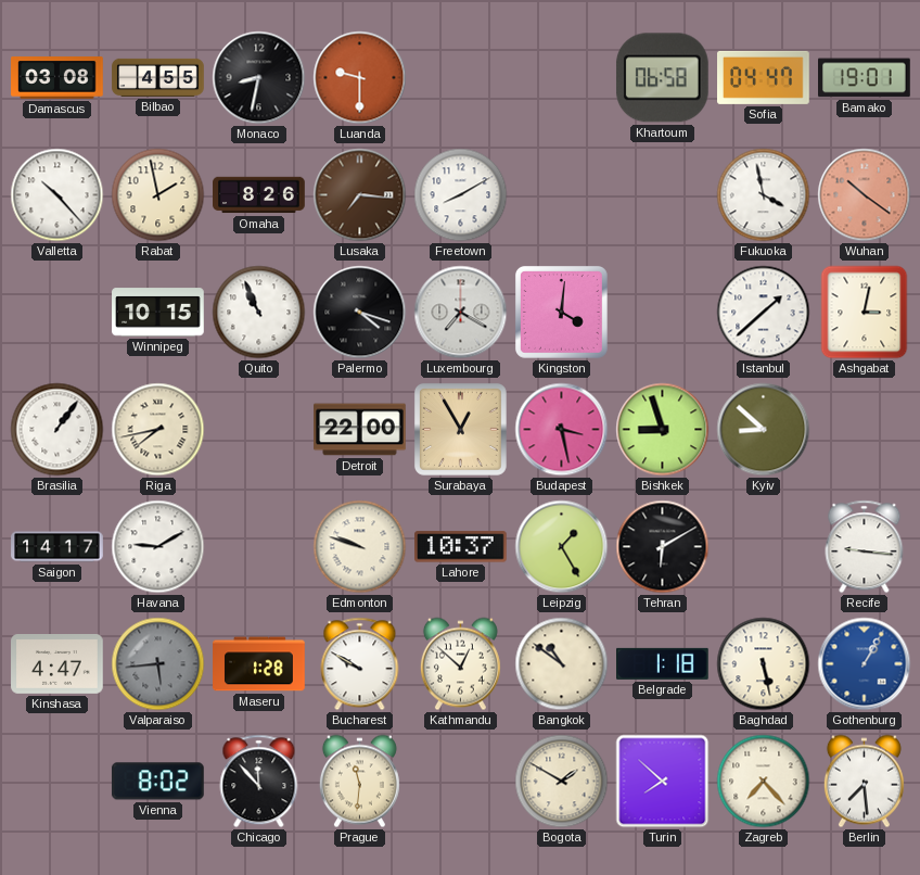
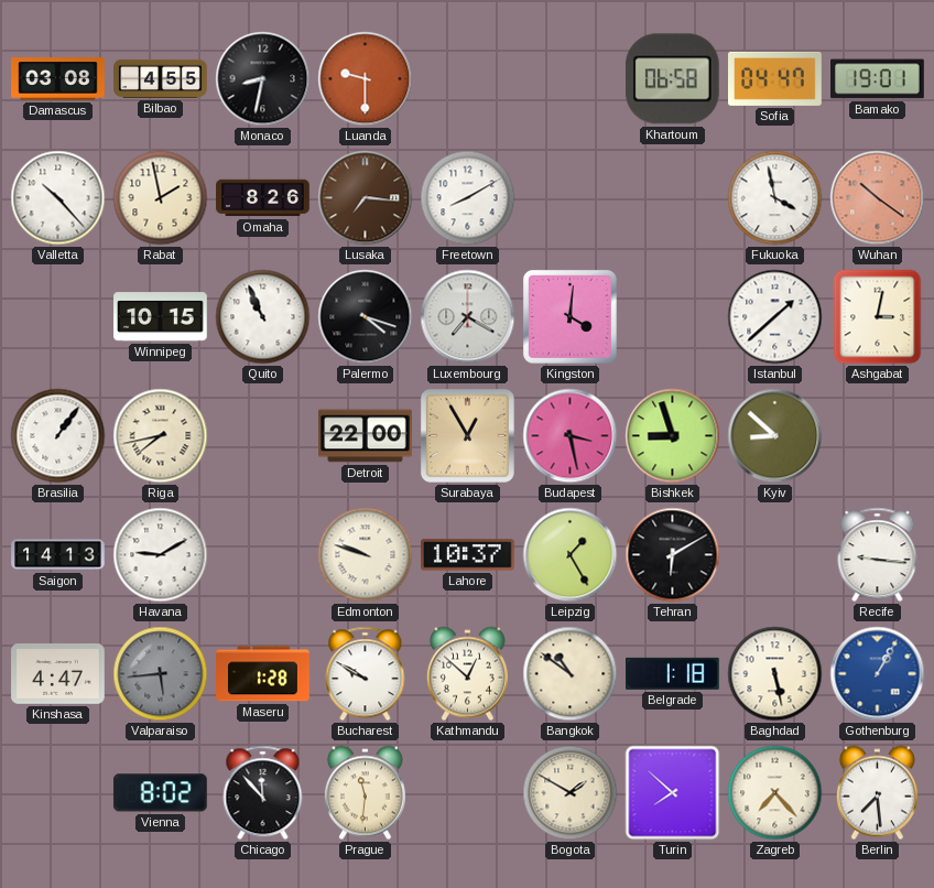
Saigon: 14:17 -> 14:13
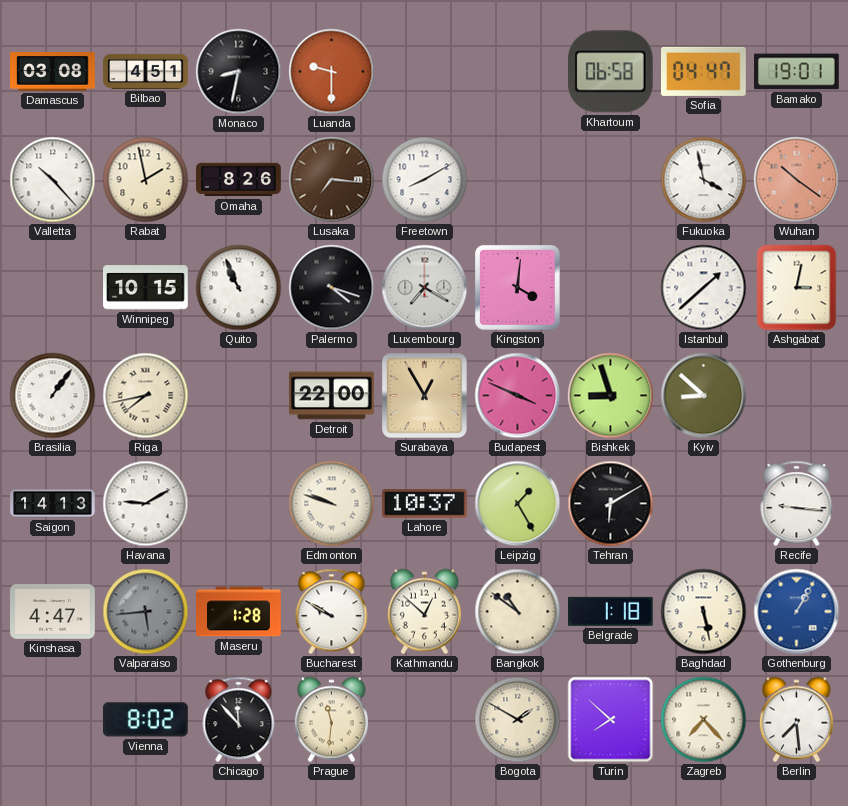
Bilbao: 4:55 -> 4:51
Budapest: 3:28 -> 3:49
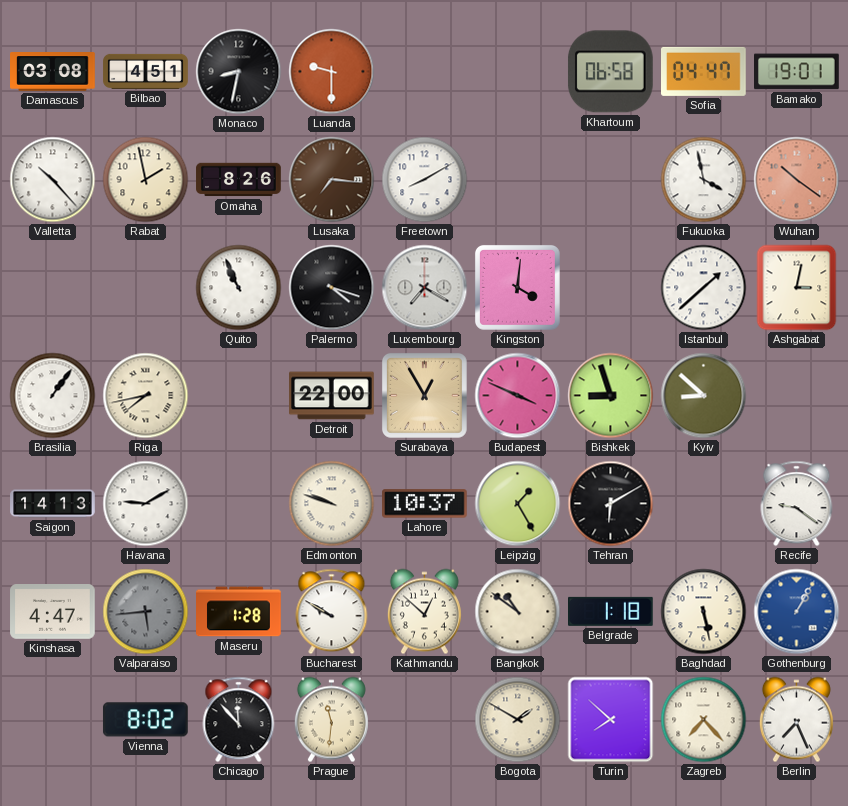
Winnipeg: 10:15 -> none
Recife: 9:16 -> 9:21
Berlin: 7:29 -> 7:26
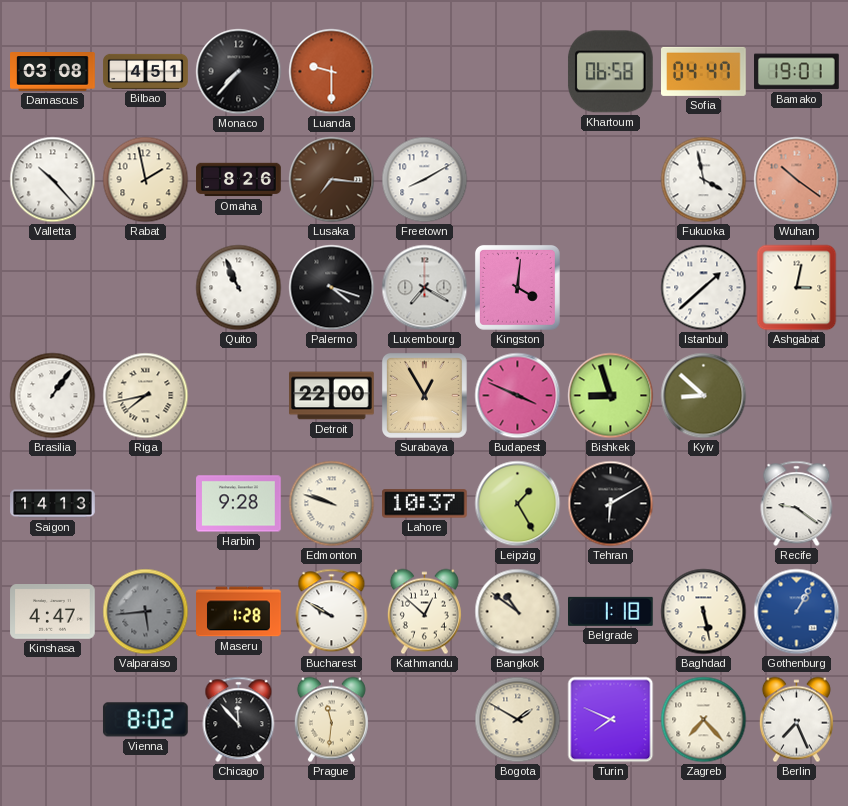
Monaco: 8:32 -> 7:37
Havana: 9:10 -> none
Harbin: none -> 9:28
Turin: 7:52 -> 7:49
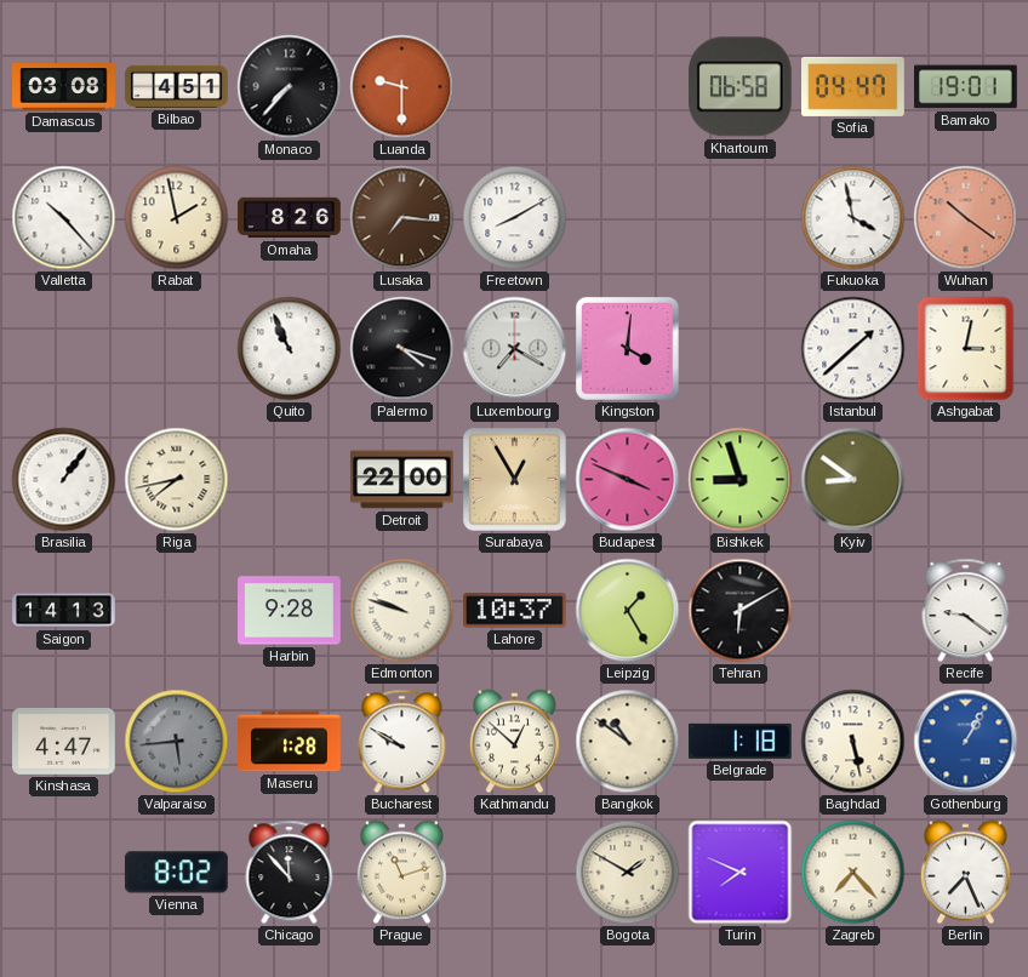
Kyiv: 8:52 -> 8:51
Prague: 11:31 -> 11:12
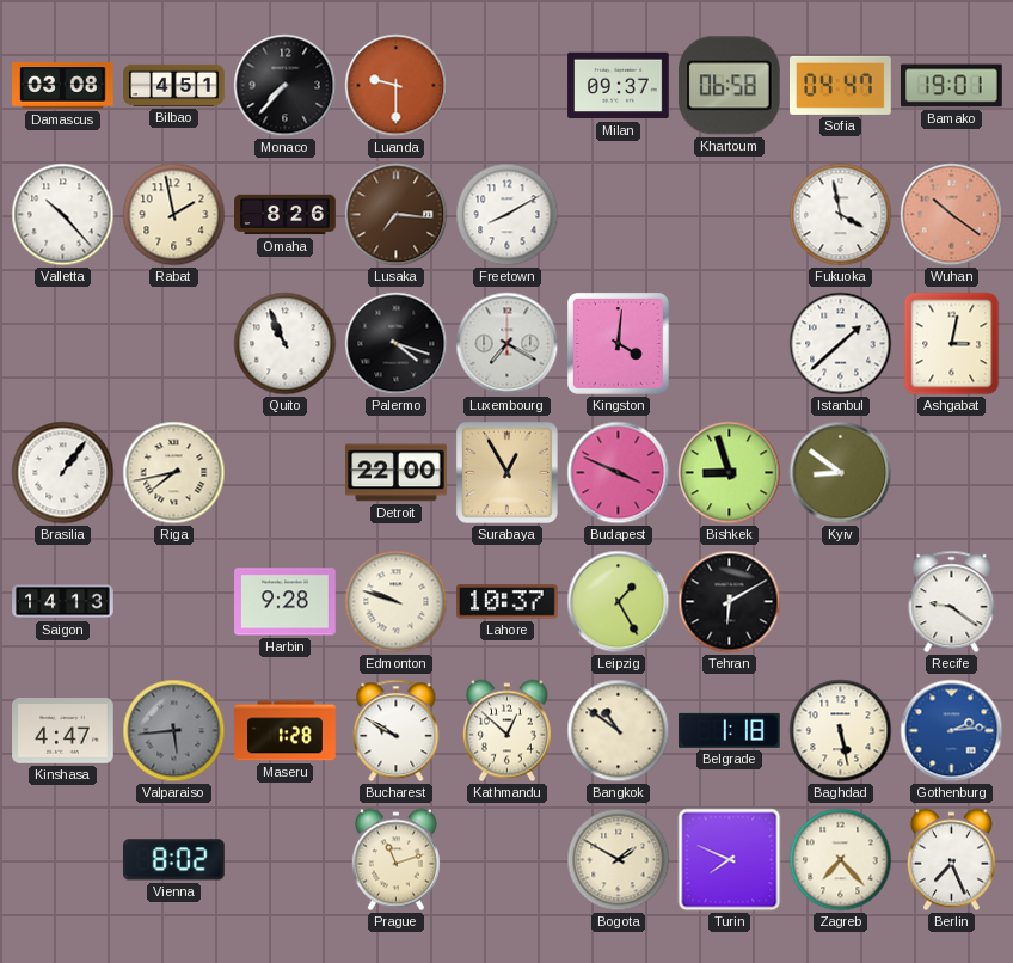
Milan: none -> 09:37
Gothenburg: 1:05 -> 2:14
Chicago: 11:53 -> none
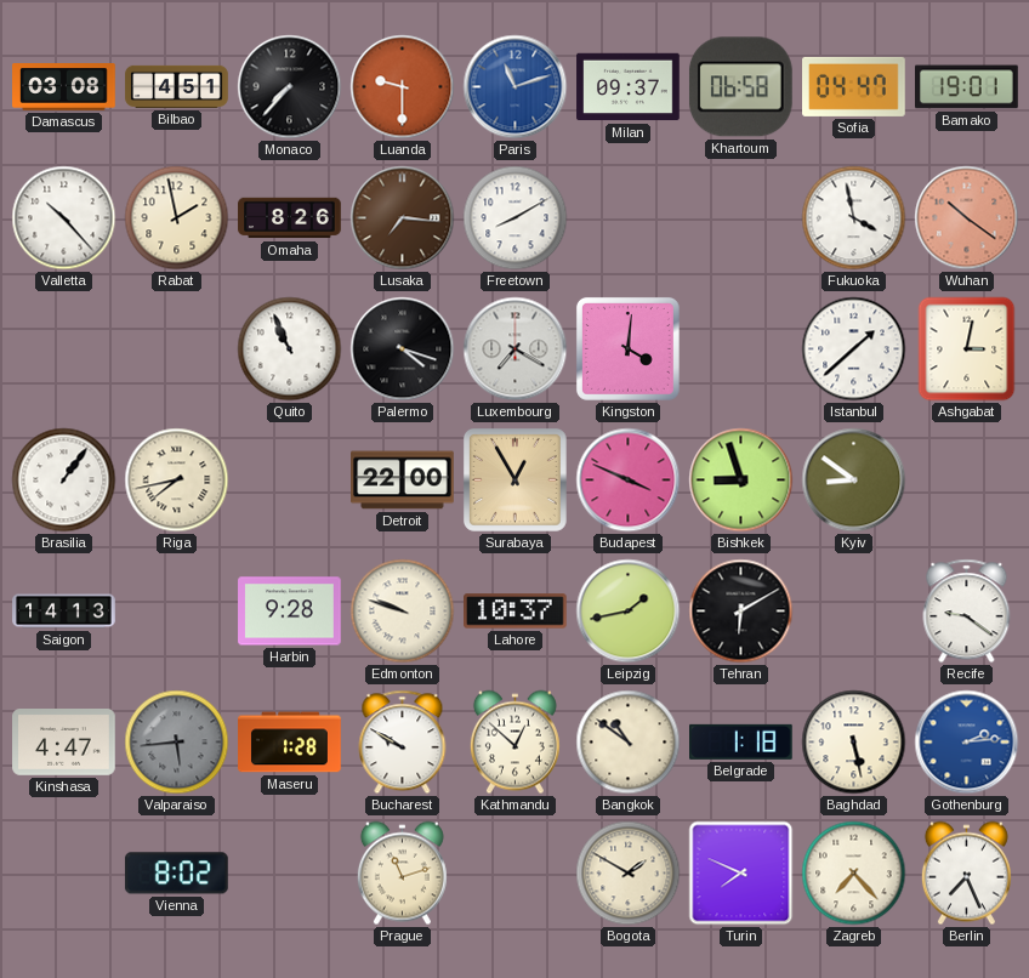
Paris: none -> 11:12
Leipzig: 1:25 -> 1:43
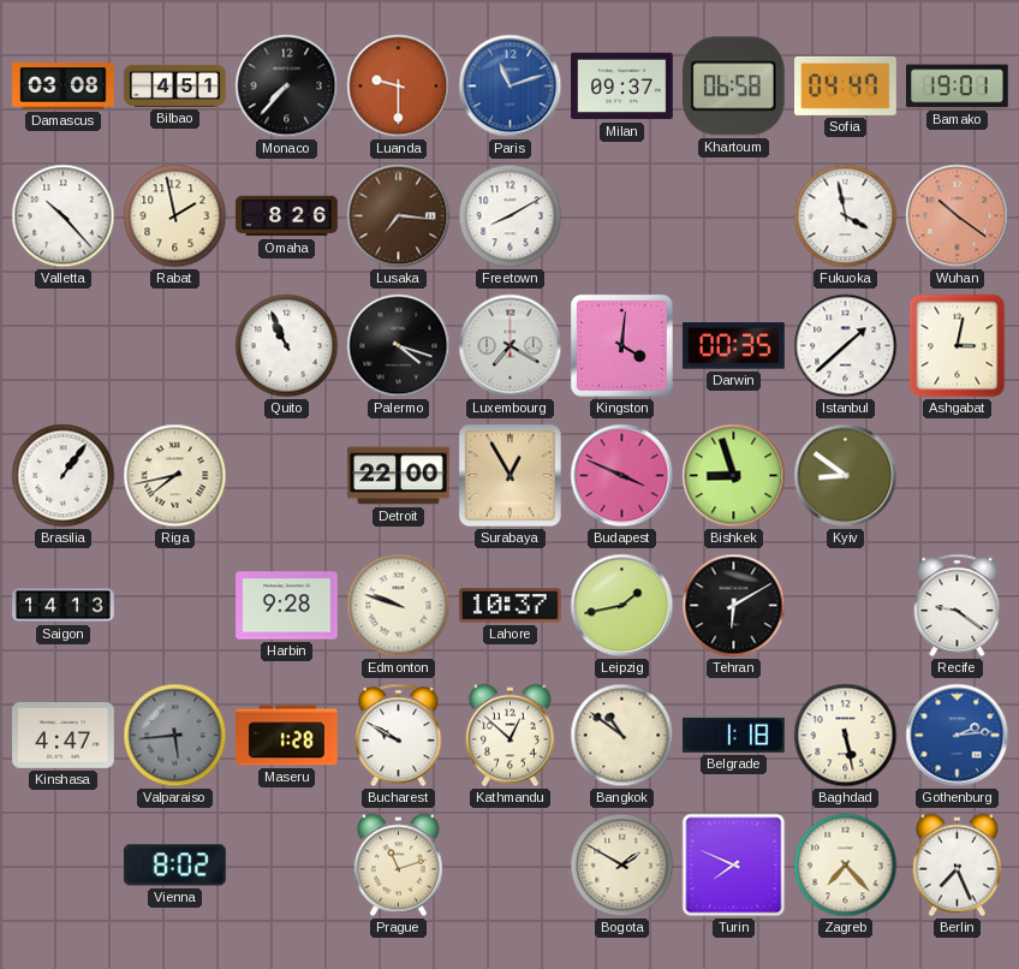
Darwin: none -> 00:35
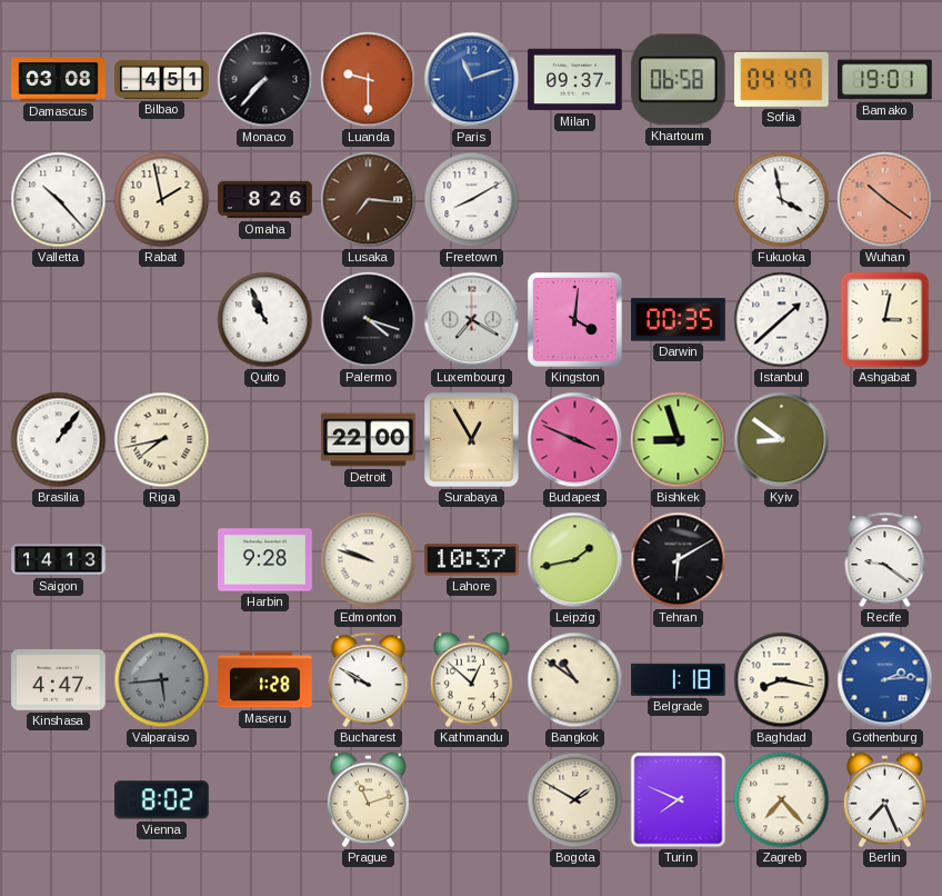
Baghdad: 5:28 -> 8:17
